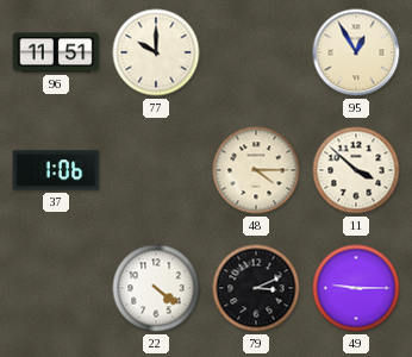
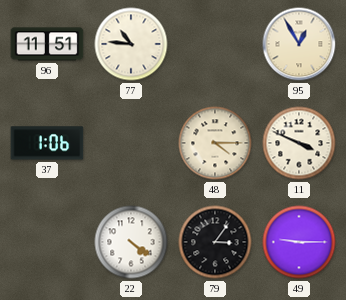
77: 10:00 -> 10:46
11: 3:52 -> 3:49
79: 3:11 -> 3:06
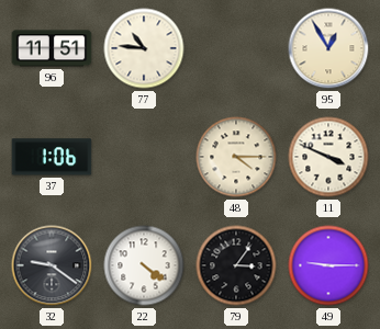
32: none -> 9:21
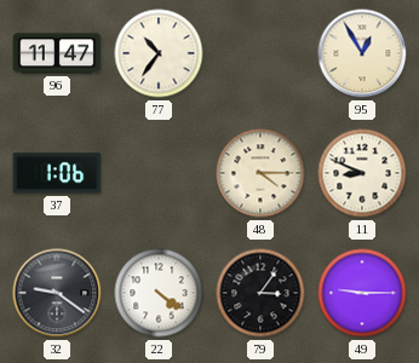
96: 11:51 -> 11:47
77: 10:46 -> 10:36
11: 3:49 -> 8:49
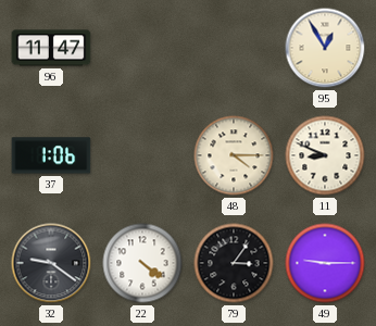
77: 10:36 -> none
